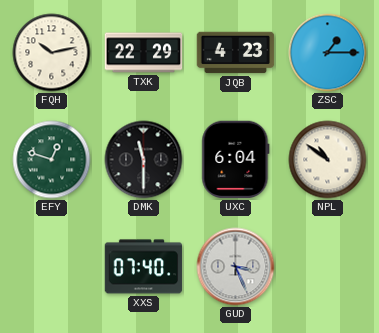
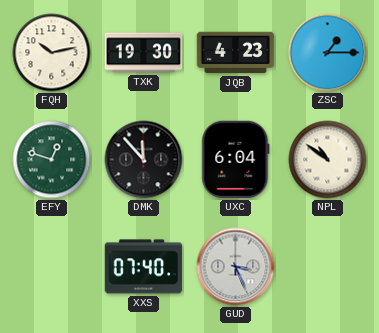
TXK: 22:29 -> 19:30
DMK: 11:30 -> 11:53
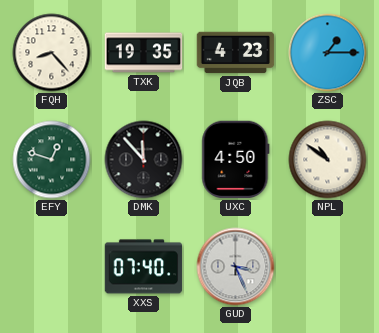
FQH: 10:13 -> 8:23
TXK: 19:30 -> 19:35
UXC: 6:04 -> 4:50
